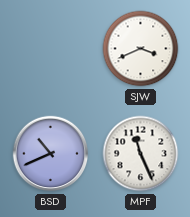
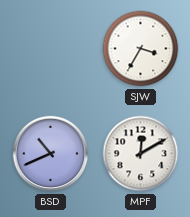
SJW: 3:41 -> 3:35
MPF: 11:26 -> 12:10
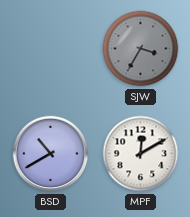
SJW dial: white -> grey
BSD: 10:41 -> 10:40
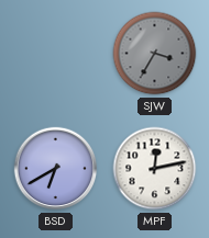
BSD: 10:40 -> 6:40
MPF: 12:10 -> 12:13
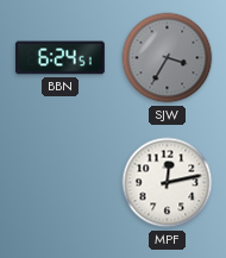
BBN: none -> 6:24
BSD: 6:40 -> none
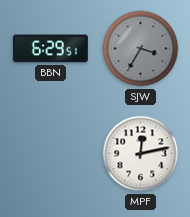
BBN: 6:24 -> 6:29
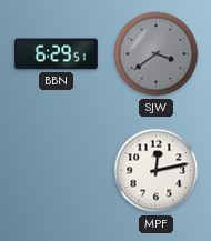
SJW: 3:35 -> 3:39
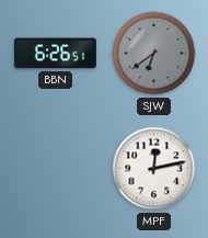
BBN: 6:29 -> 6:26
SJW: 3:39 -> 6:39
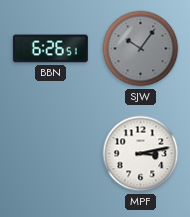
SJW: 6:39 -> 10:06
MPF: 12:13 -> 3:13
